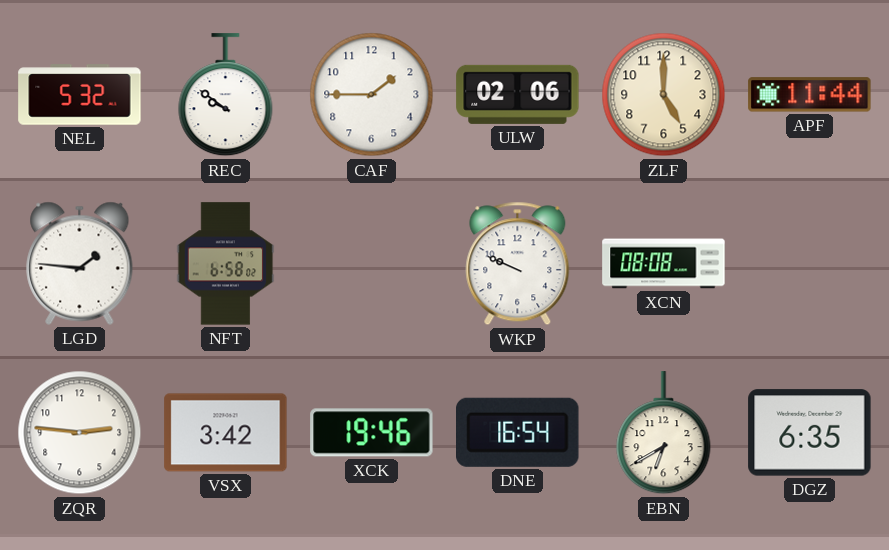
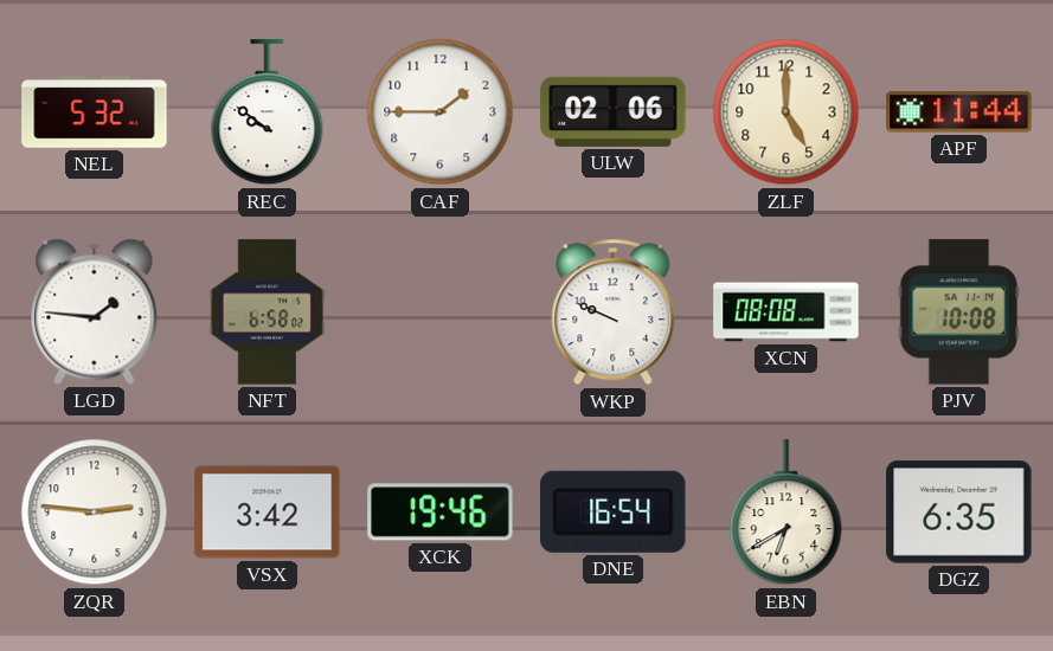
PJV: none -> 10:08
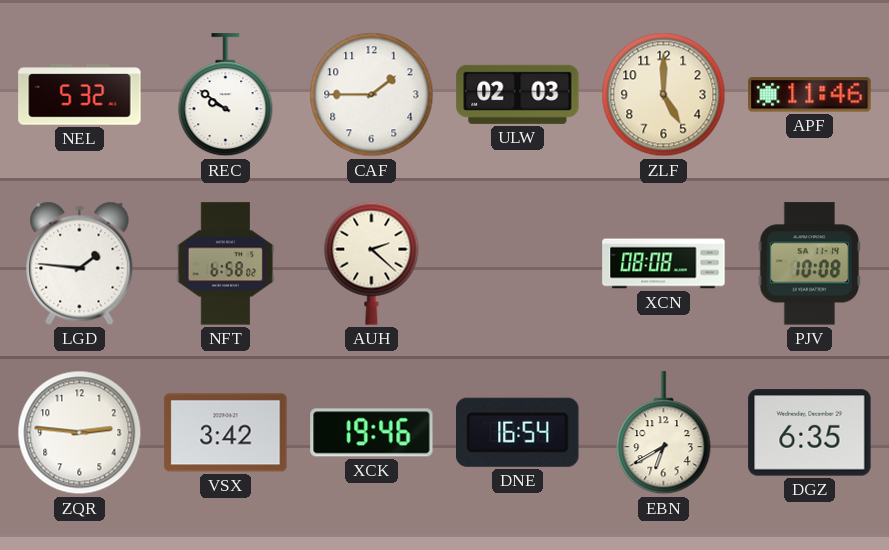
ULW: 02:06 -> 02:03
APF: 11:44 -> 11:46
AUH: none -> 2:22
WKP: 9:49 -> none
